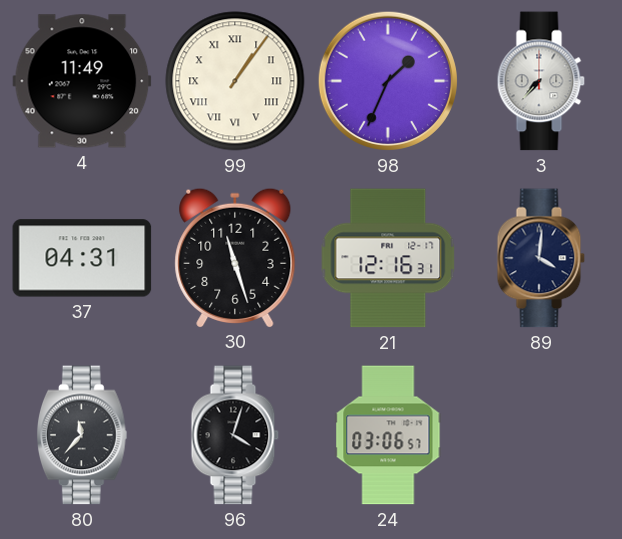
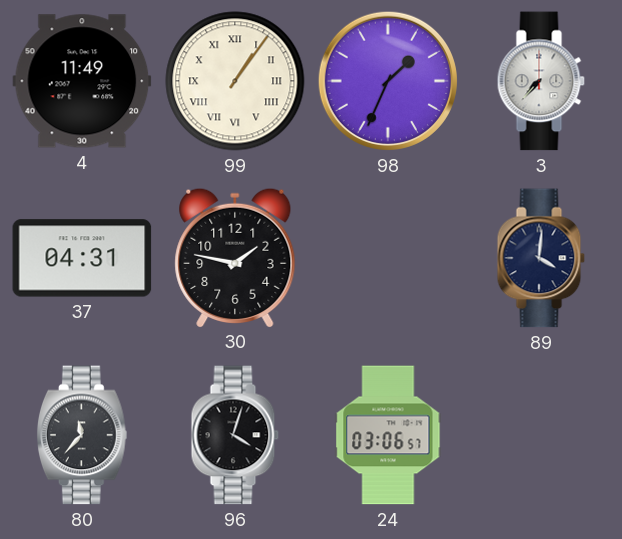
30: 11:27 -> 1:47
21: 12:16 -> none
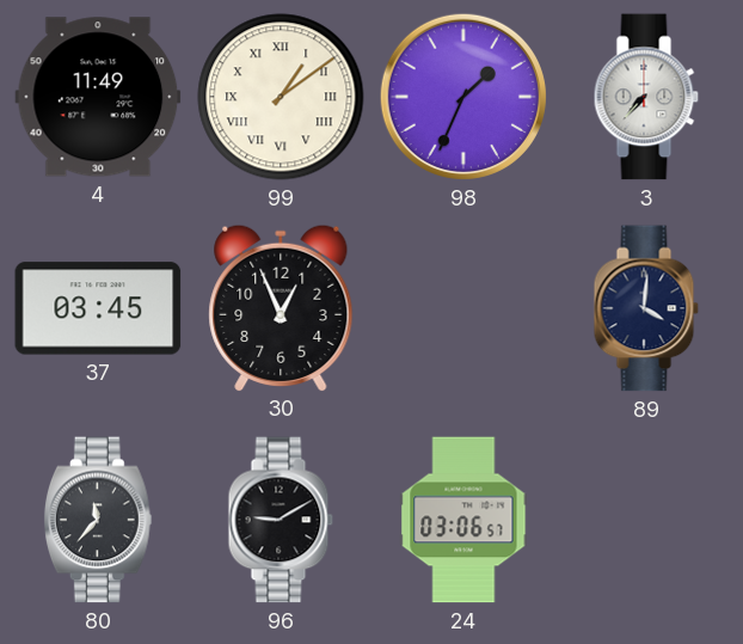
99: 1:06 -> 1:09
37: 04:31 -> 03:45
30: 1:47 -> 12:56
96: 4:03 -> 9:10
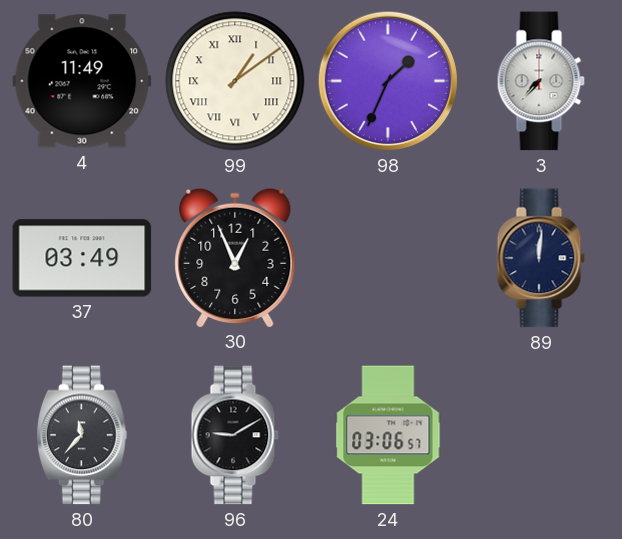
37: 03:45 -> 03:49
89: 4:01 -> 12:01
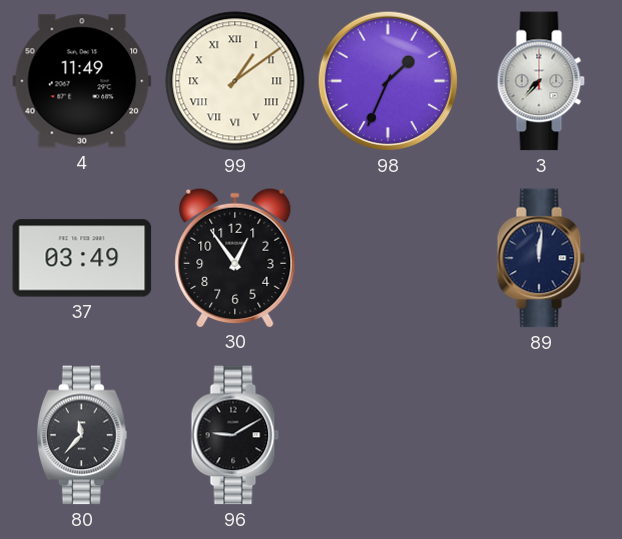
30: 12:56 -> 12:54
24: 03:06 -> none
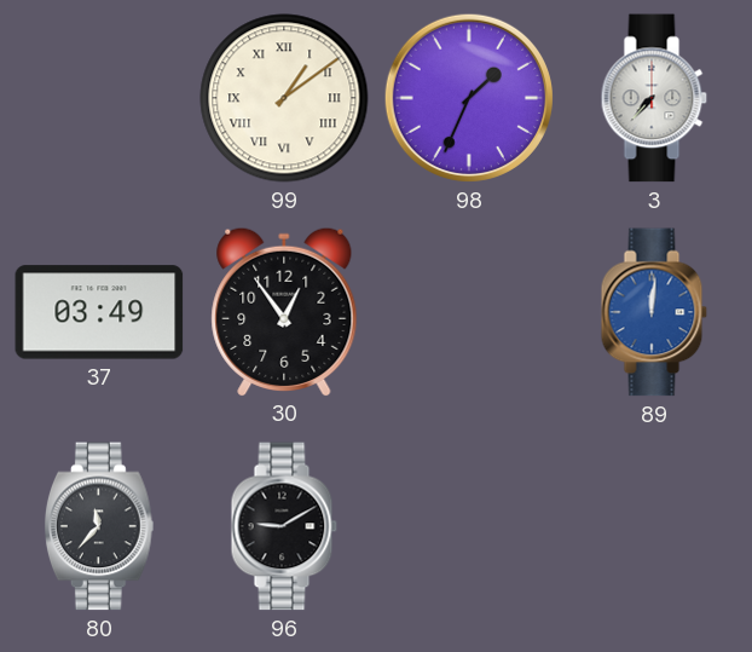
4: 11:49 -> none
89 dial: navy -> blue
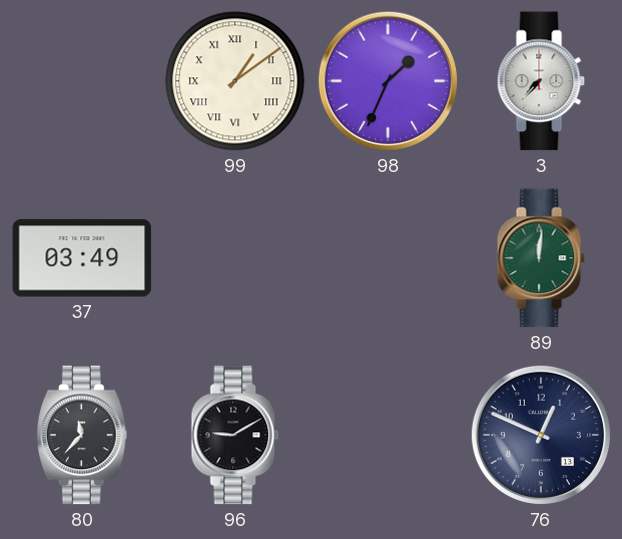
30: 12:54 -> none
89 dial: blue -> green
76: none -> 12:49
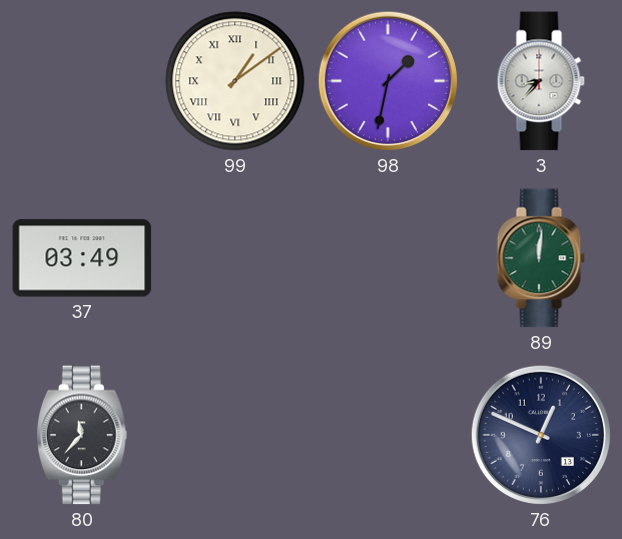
98: 1:34 -> 1:32
3: 7:37 -> 8:37
96: 9:10 -> none
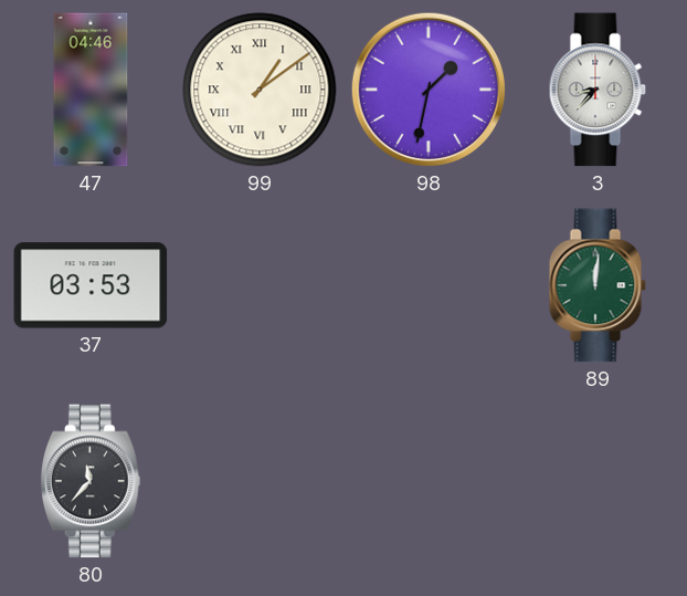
47: none -> 04:46
37: 03:49 -> 03:53
76: 12:49 -> none
